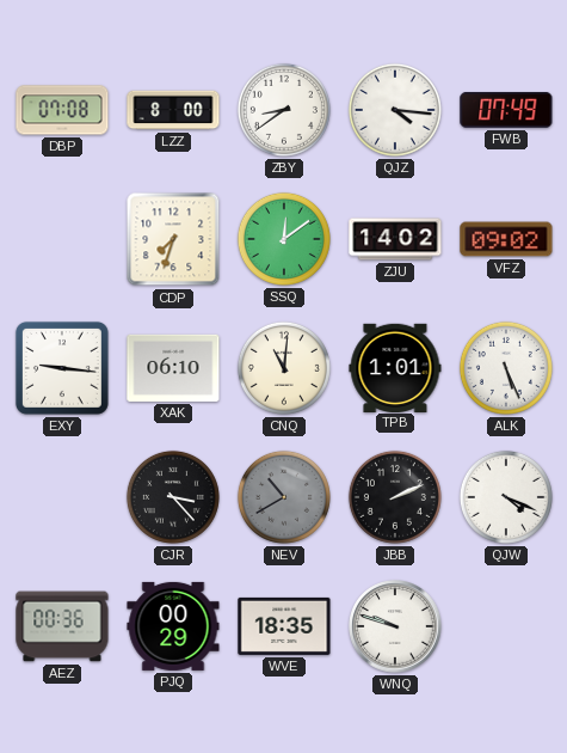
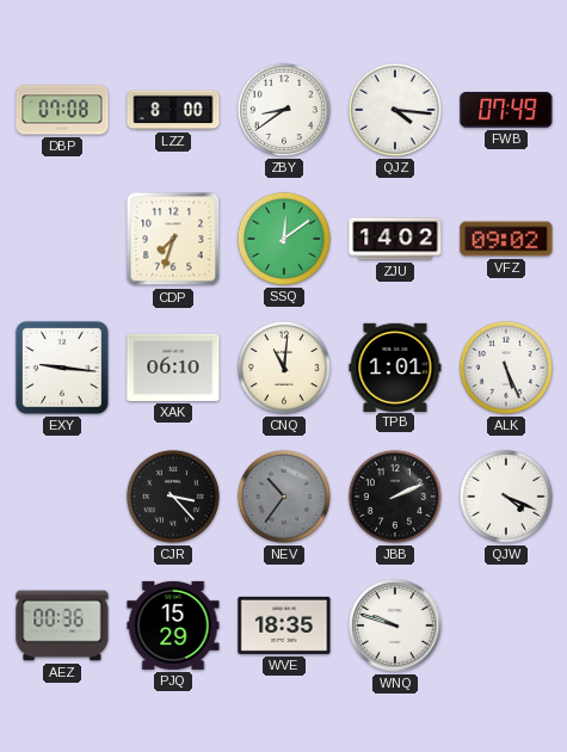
NEV: 10:40 -> 10:36
PJQ: 00:29 -> 15:29
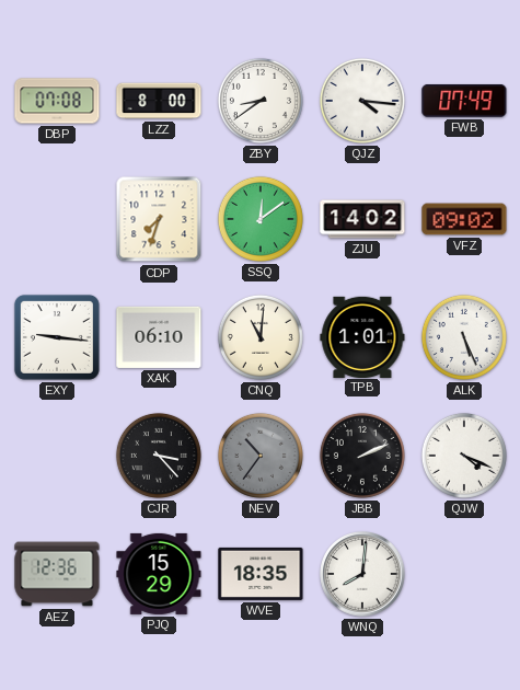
AEZ: 00:36 -> 12:36
WNQ: 9:48 -> 8:01
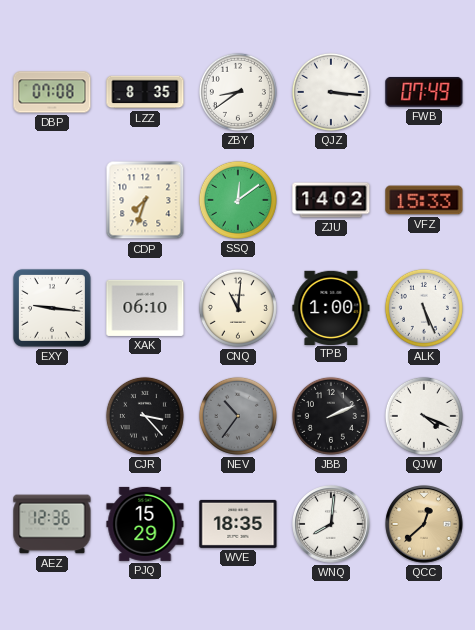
LZZ: 8:00 -> 8:35
QJZ: 4:16 -> 3:16
VFZ: 09:02 -> 15:33
TPB: 1:01 -> 1:00
QCC: none -> 12:38
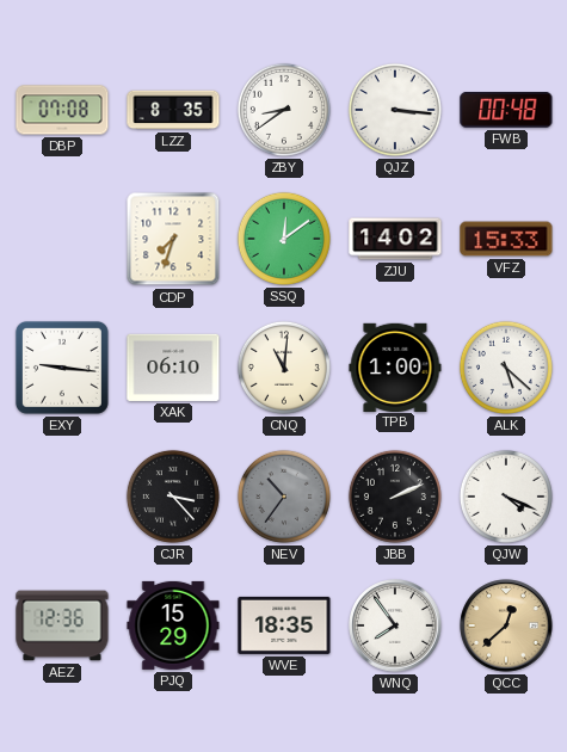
FWB: 07:49 -> 00:48
ALK: 5:26 -> 5:22
WNQ: 8:01 -> 7:54
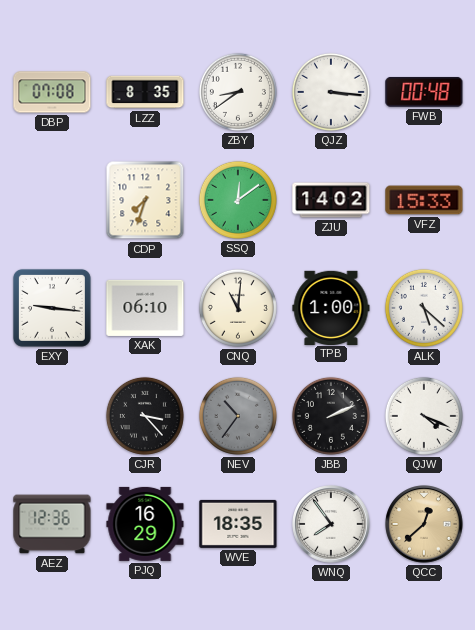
PJQ: 15:29 -> 16:29
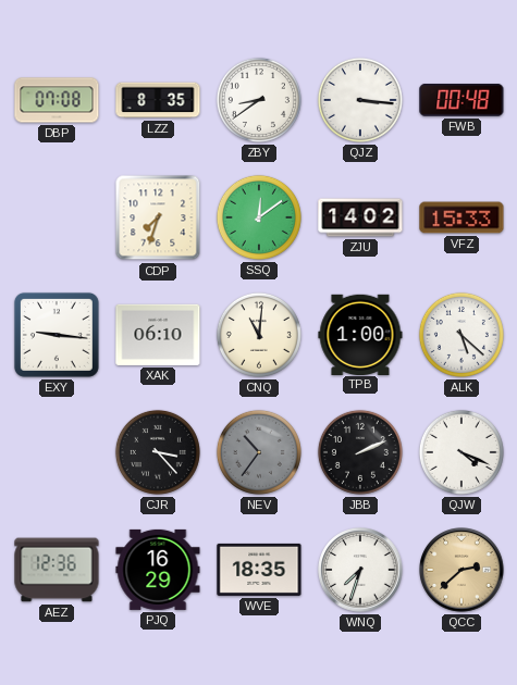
WNQ: 7:54 -> 7:33
QCC: 12:38 -> 2:38
